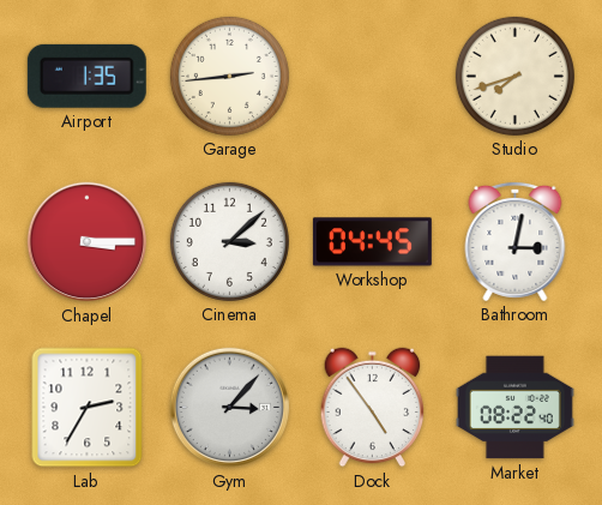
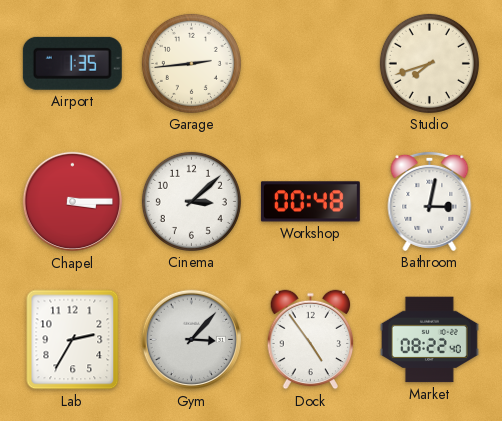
Workshop: 04:45 -> 00:48
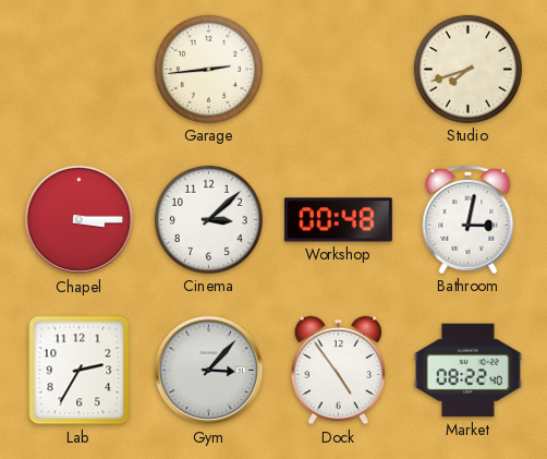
Airport: 1:35 -> none
